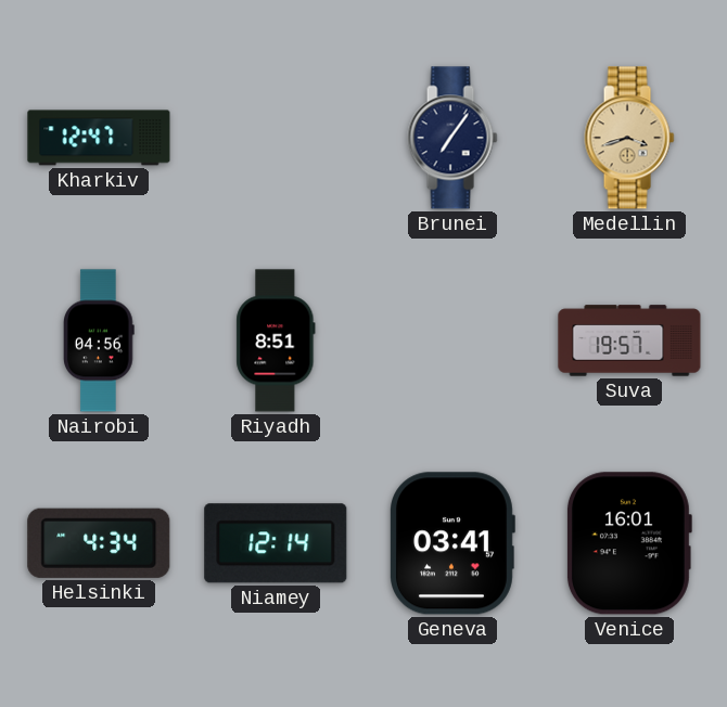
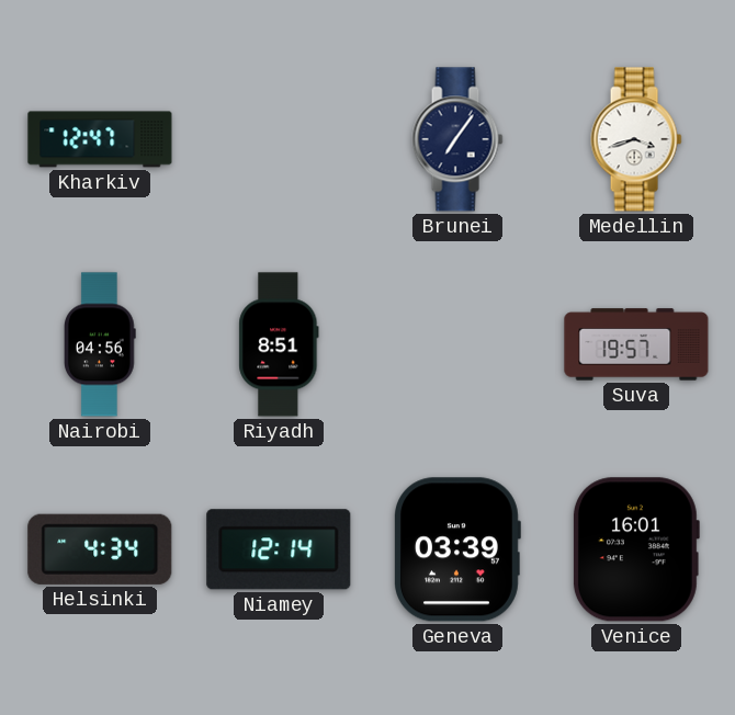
Medellin dial: champagne -> white
Geneva: 03:41 -> 03:39
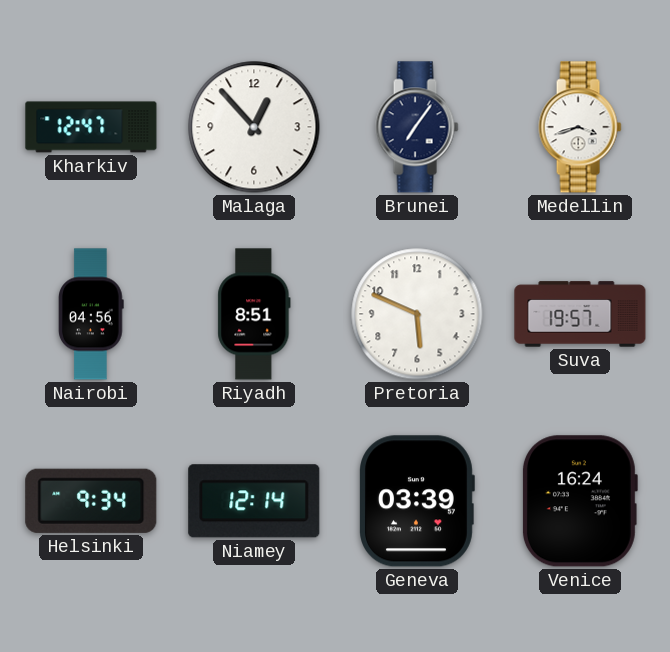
Malaga: none -> 12:53
Pretoria: none -> 5:49
Helsinki: 4:34 -> 9:34
Venice: 16:01 -> 16:24
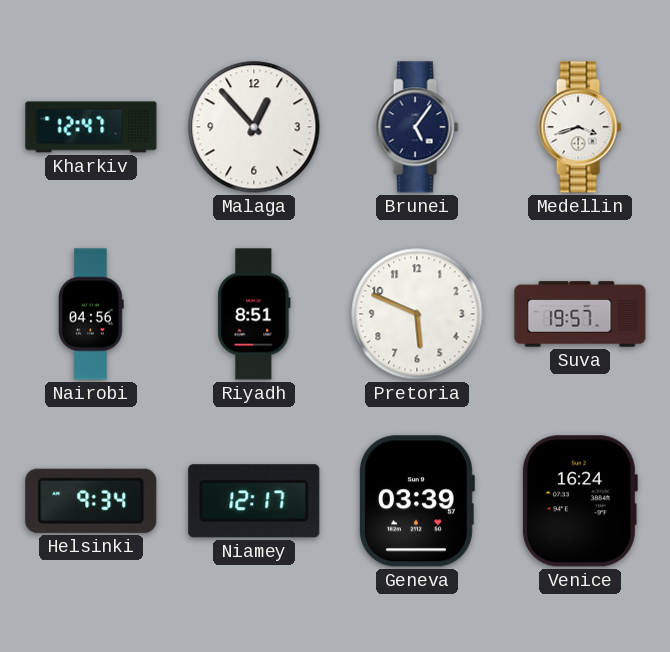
Brunei: 7:06 -> 5:06
Niamey: 12:14 -> 12:17
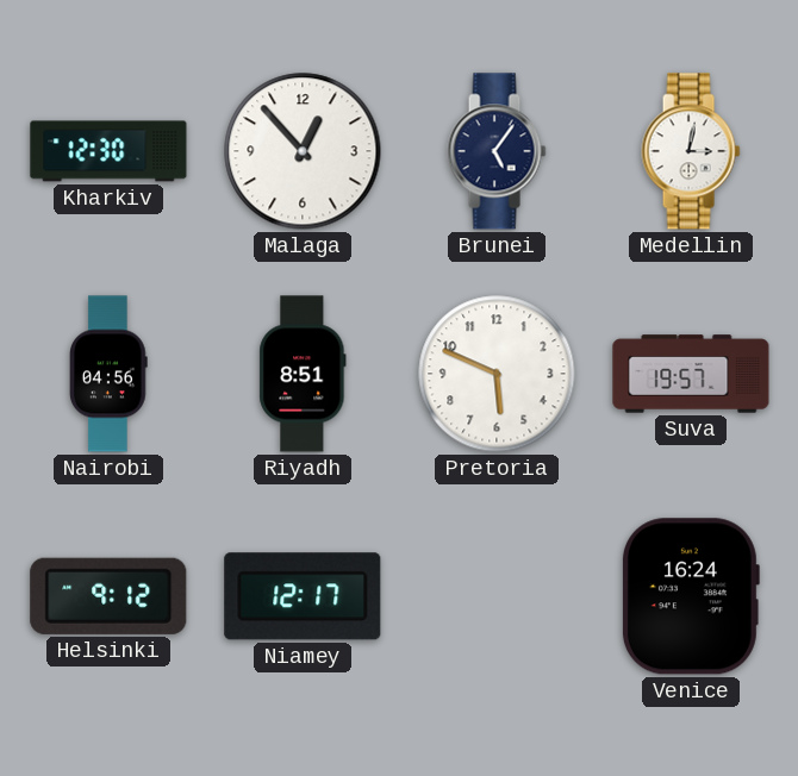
Kharkiv: 12:47 -> 12:30
Medellin: 3:42 -> 3:02
Helsinki: 9:34 -> 9:12
Geneva: 03:39 -> none
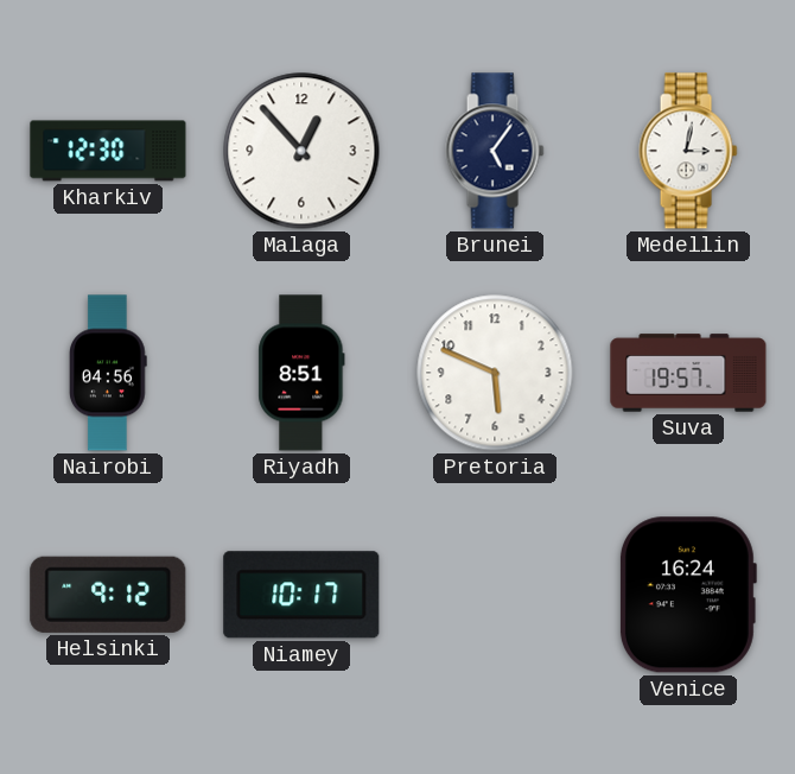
Niamey: 12:17 -> 10:17
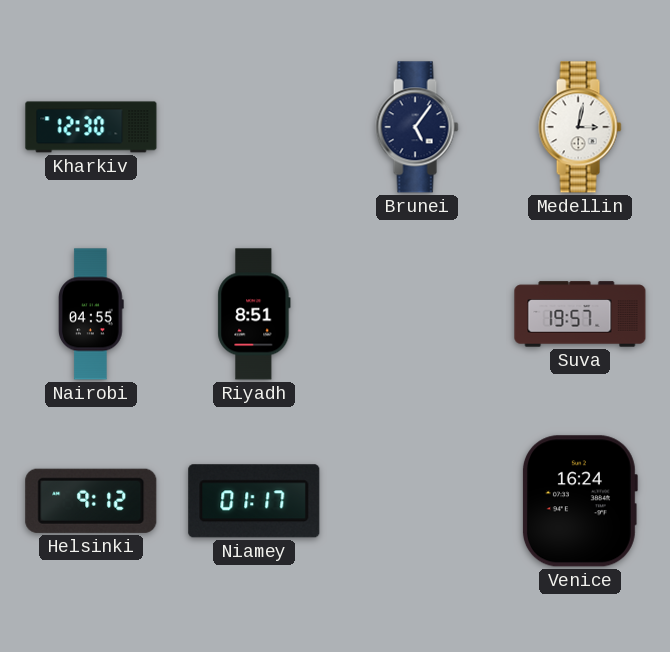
Malaga: 12:53 -> none
Nairobi: 04:56 -> 04:55
Pretoria: 5:49 -> none
Niamey: 10:17 -> 01:17
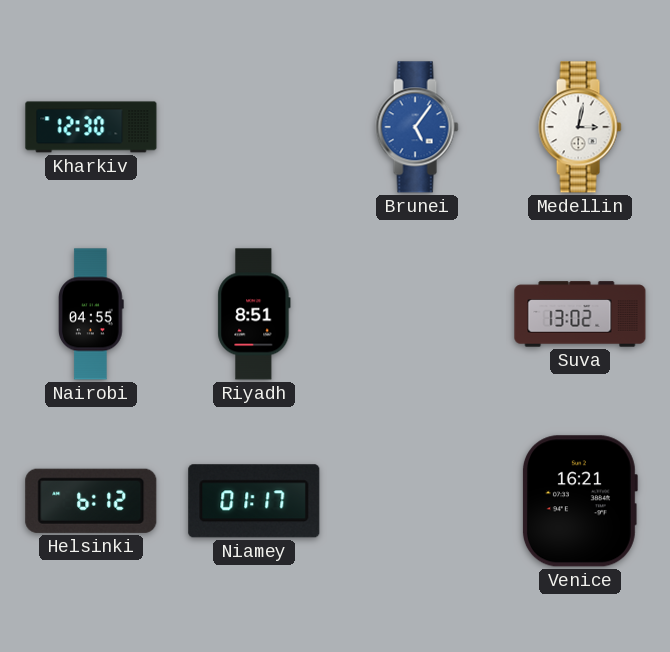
Brunei dial: navy -> blue
Suva: 19:57 -> 13:02
Helsinki: 9:12 -> 6:12
Venice: 16:24 -> 16:21
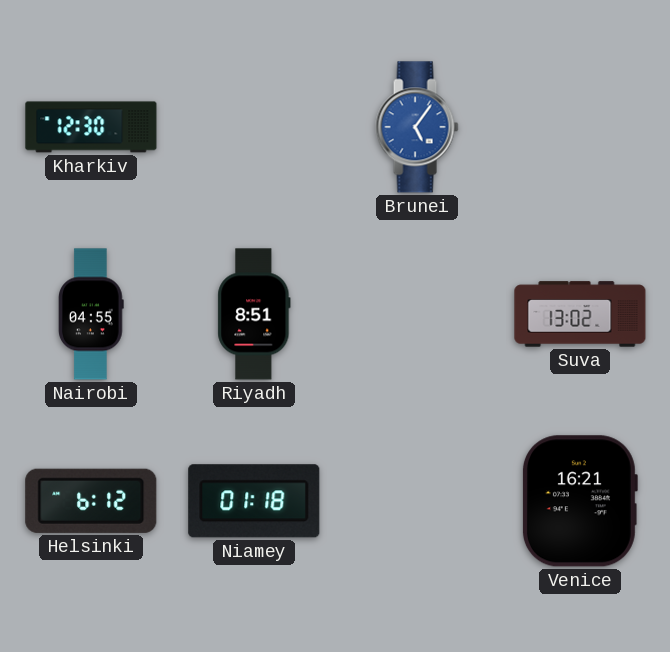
Medellin: 3:02 -> none
Niamey: 01:17 -> 01:18
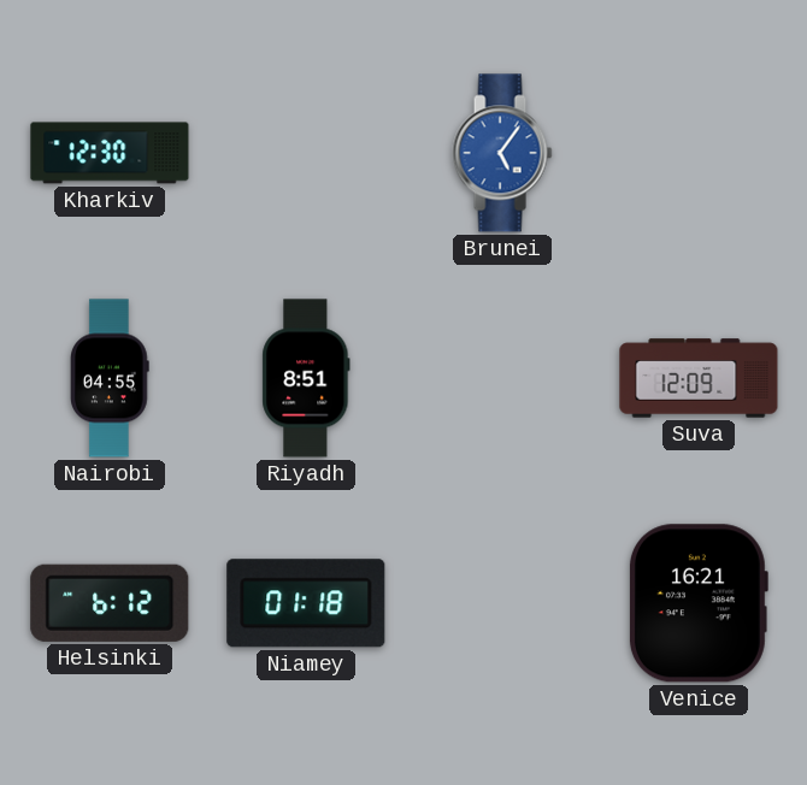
Suva: 13:02 -> 12:09
